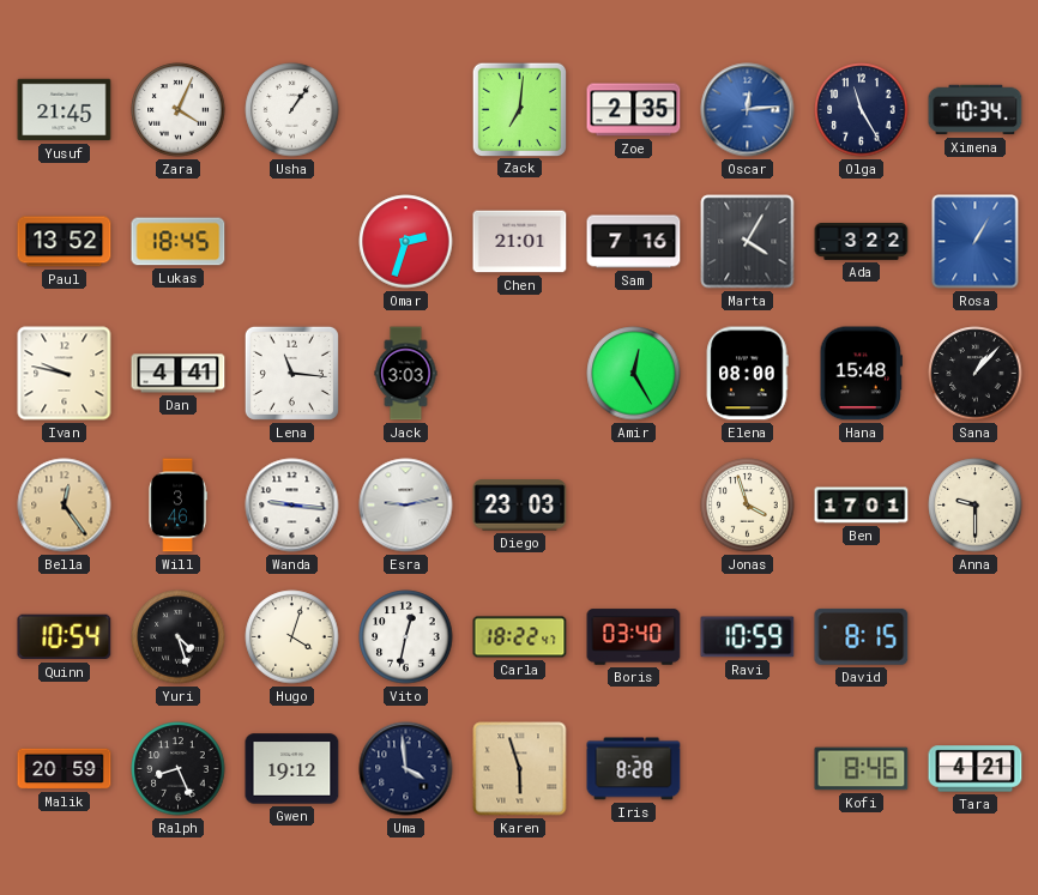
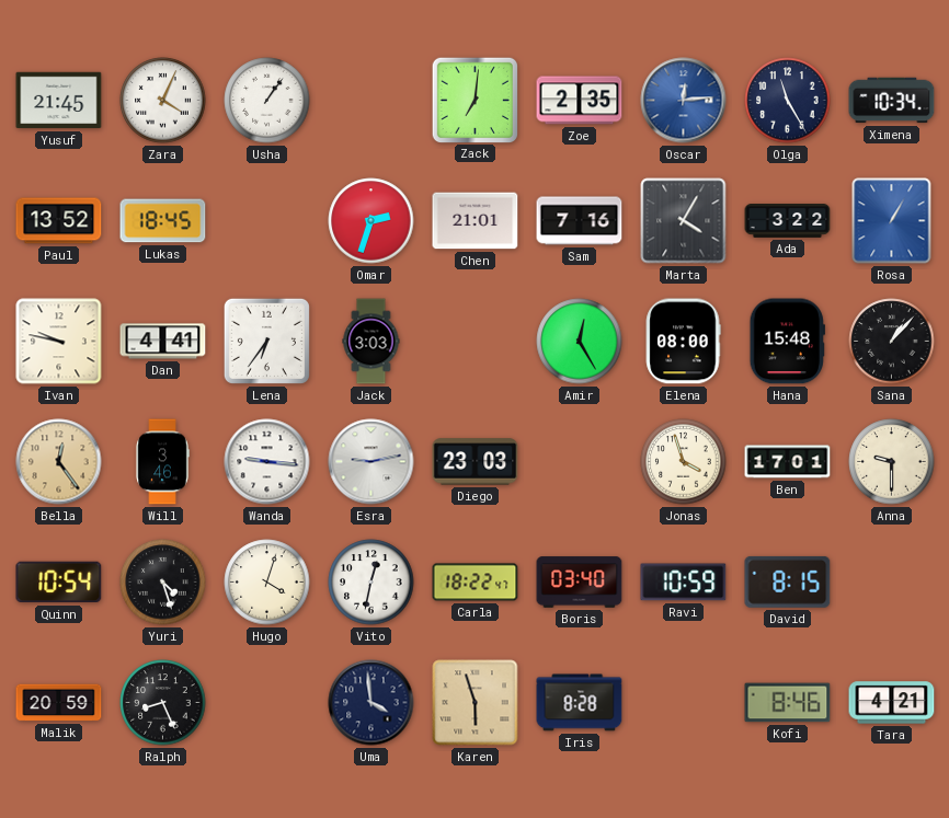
Lena: 11:16 -> 6:36
Gwen: 19:12 -> none
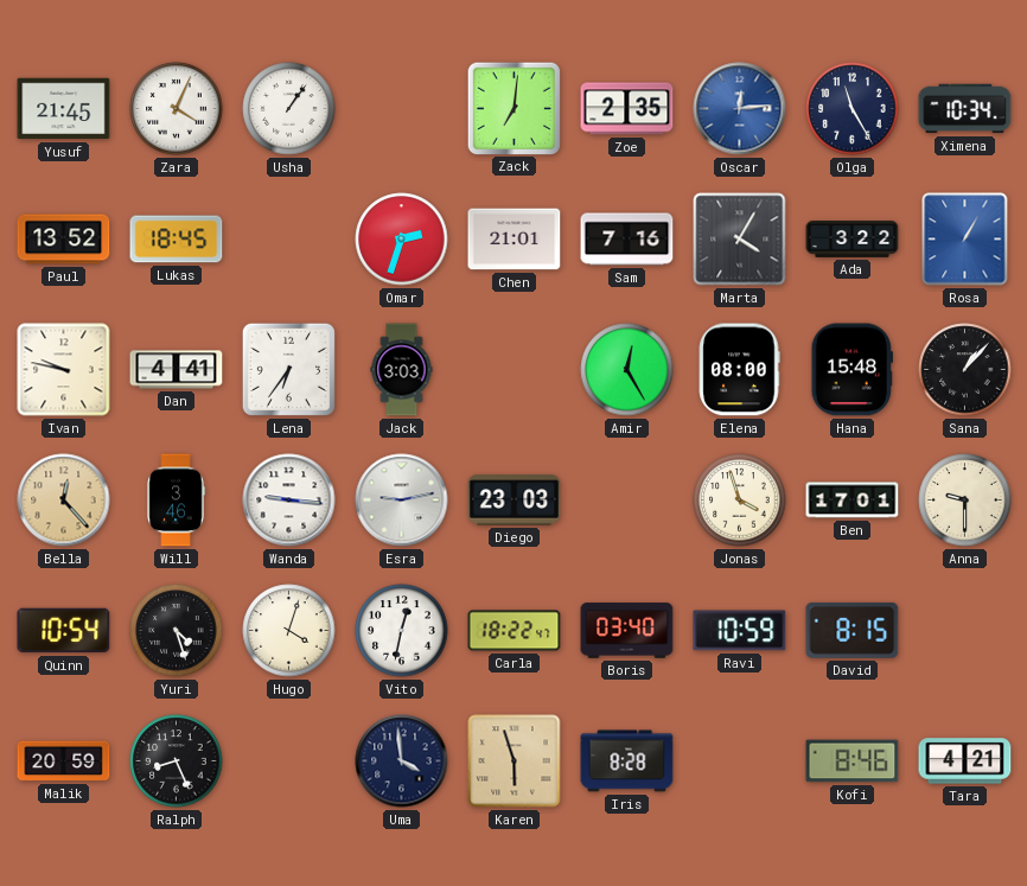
Bella: 12:24 -> 12:23
